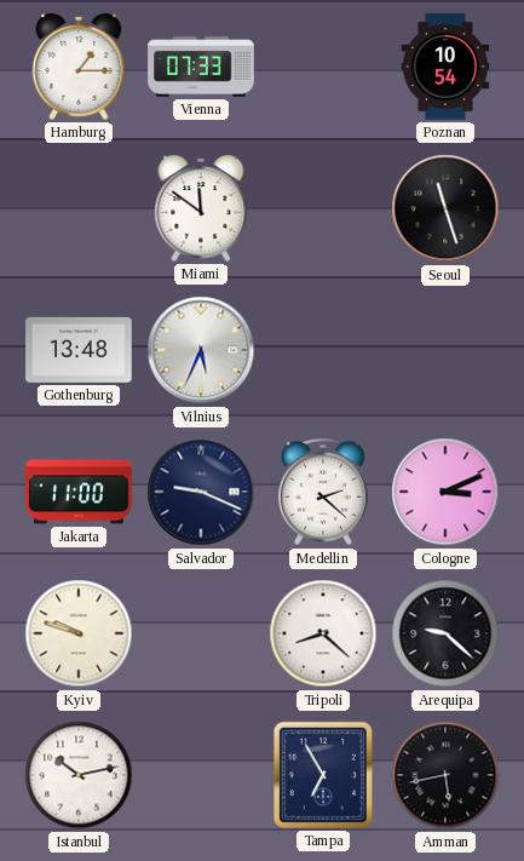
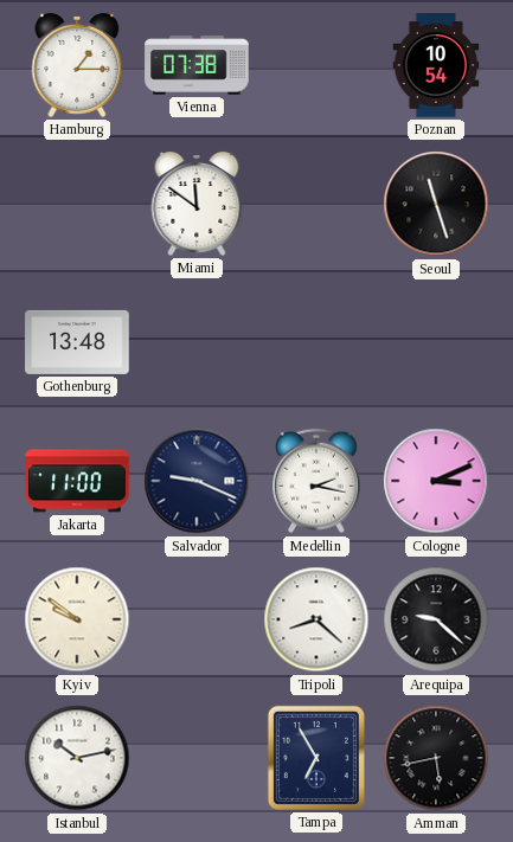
Vienna: 07:33 -> 07:38
Vilnius: 5:34 -> none
Medellin: 2:22 -> 2:17
Kyiv: 9:48 -> 9:51
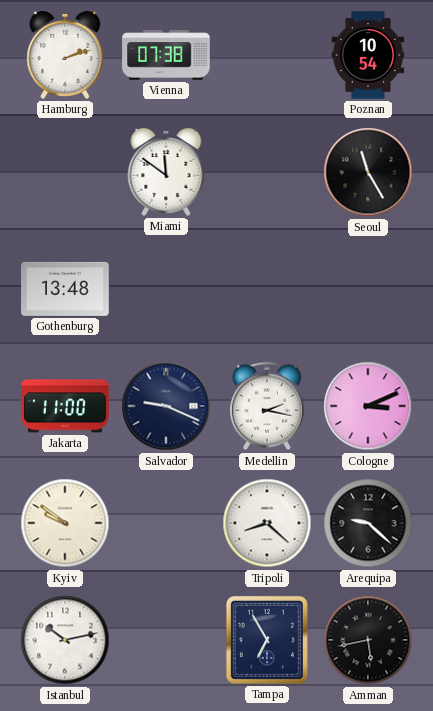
Hamburg: 1:15 -> 2:12
Seoul: 11:27 -> 11:25
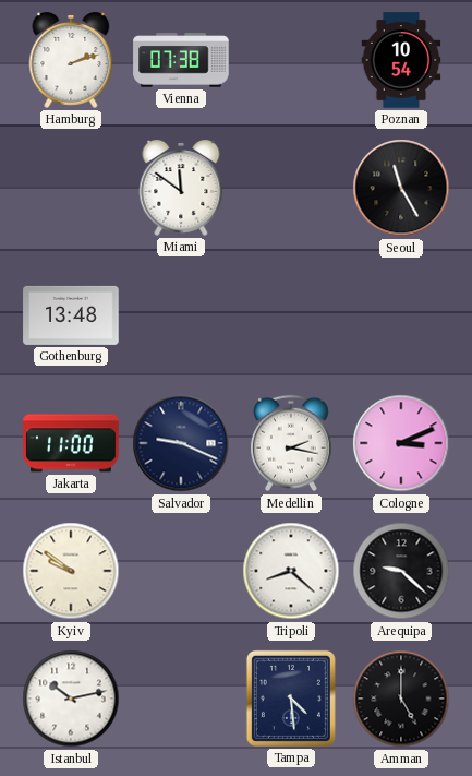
Tampa: 6:55 -> 4:29
Amman: 5:43 -> 5:00
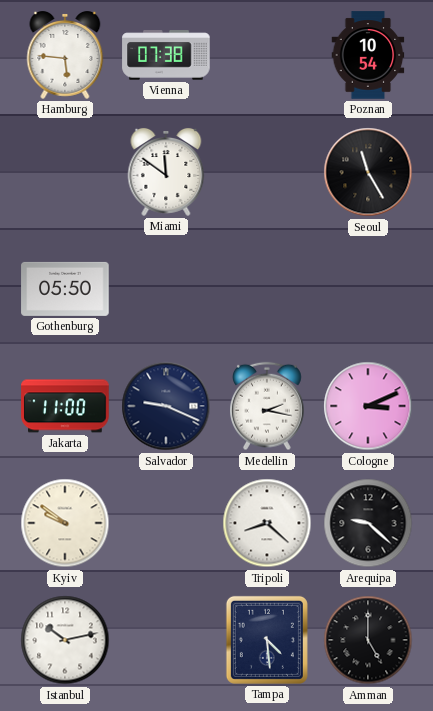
Hamburg: 2:12 -> 5:46
Gothenburg: 13:48 -> 05:50
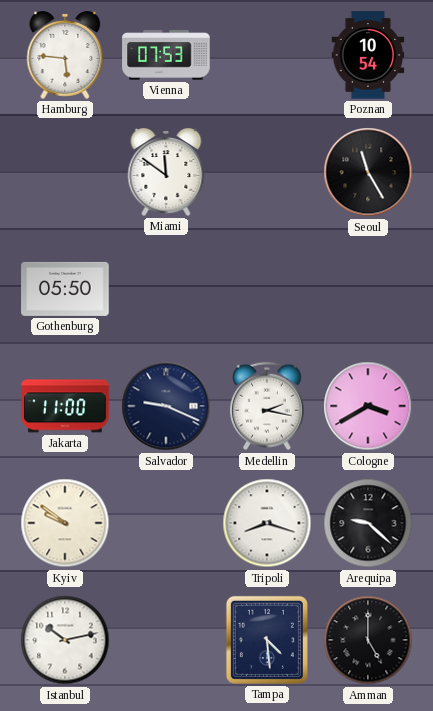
Vienna: 07:38 -> 07:53
Cologne: 3:11 -> 3:40
Tripoli: 8:22 -> 8:18
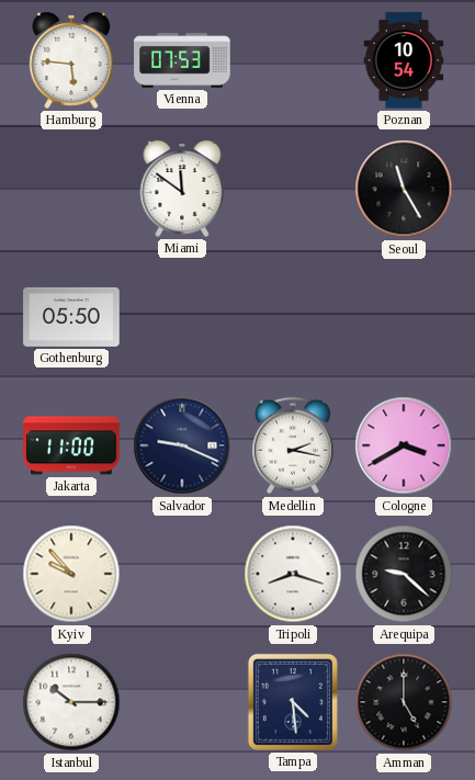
Kyiv: 9:51 -> 9:53
Istanbul: 10:13 -> 10:15
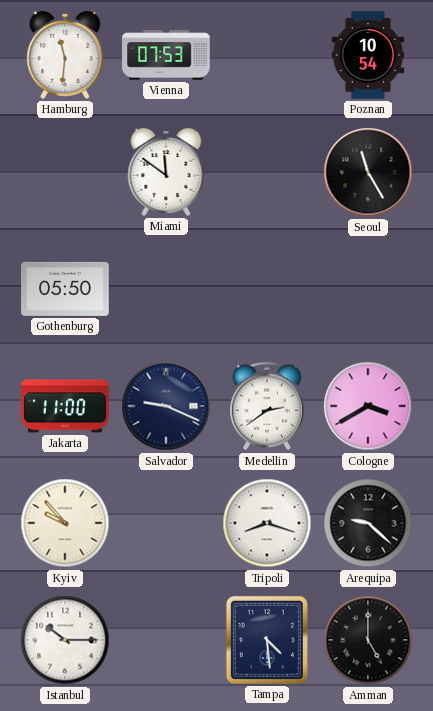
Hamburg: 5:46 -> 11:31
Medellin: 2:17 -> 2:39
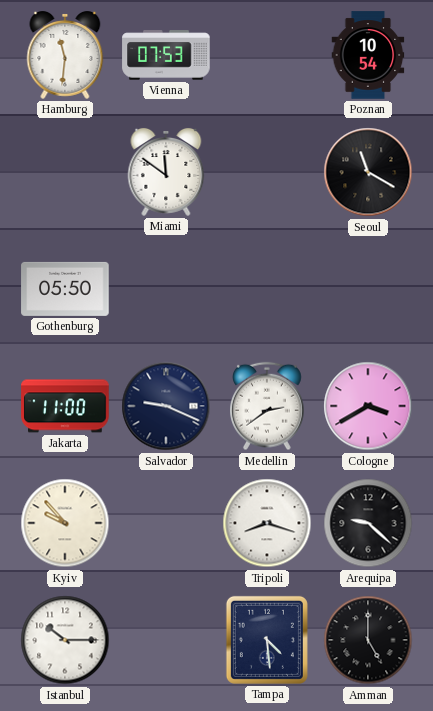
Seoul: 11:25 -> 11:20
